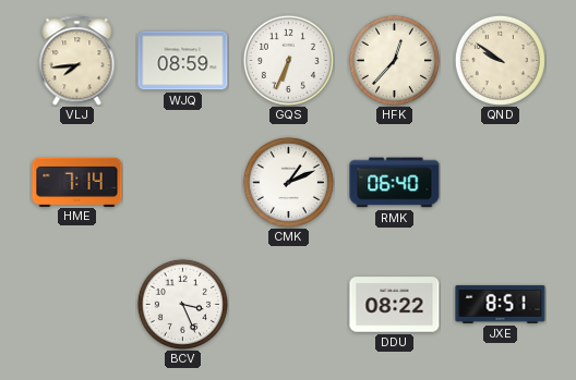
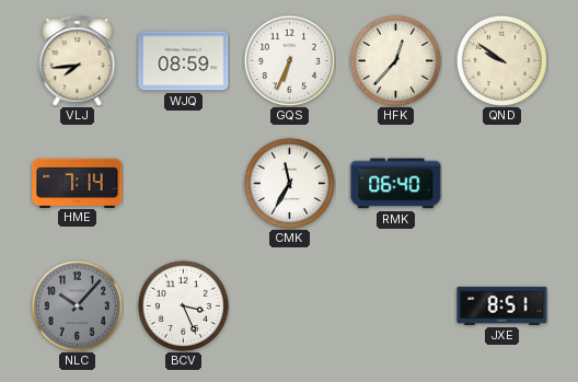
CMK: 1:11 -> 11:35
NLC: none -> 10:07
DDU: 08:22 -> none
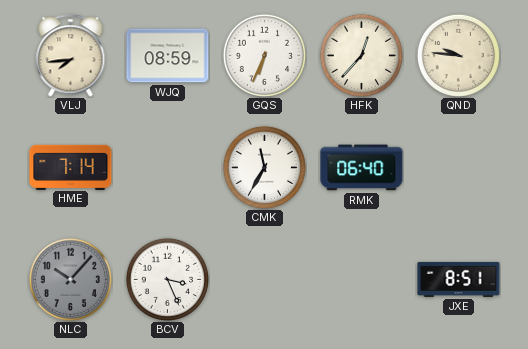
QND: 9:51 -> 9:46
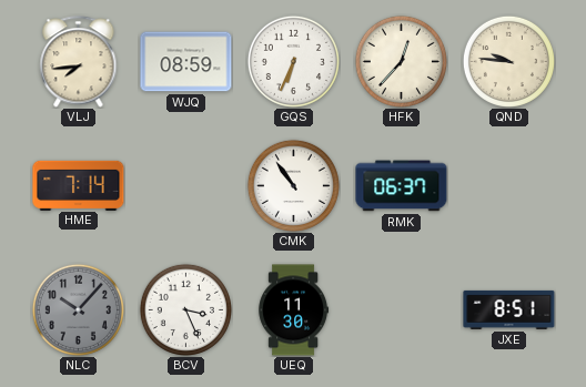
CMK: 11:35 -> 10:54
RMK: 06:40 -> 06:37
UEQ: none -> 11:30
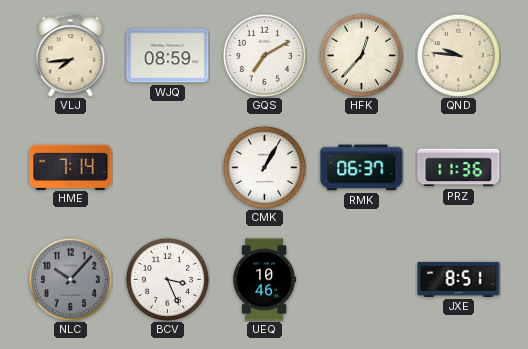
GQS: 6:34 -> 7:10
CMK: 10:54 -> 1:05
PRZ: none -> 11:36
UEQ: 11:30 -> 10:46
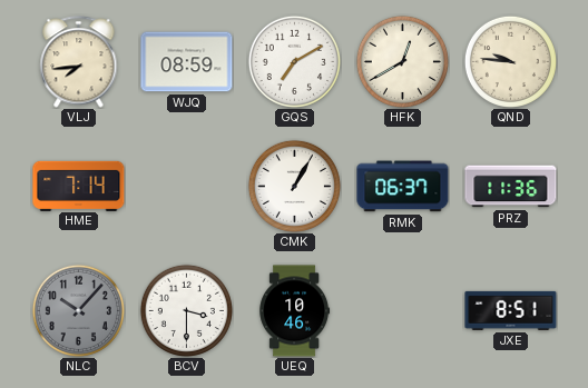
HFK: 12:37 -> 12:40
BCV: 3:26 -> 3:30
